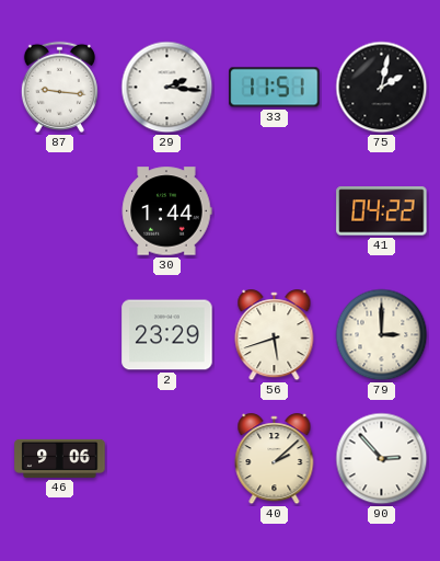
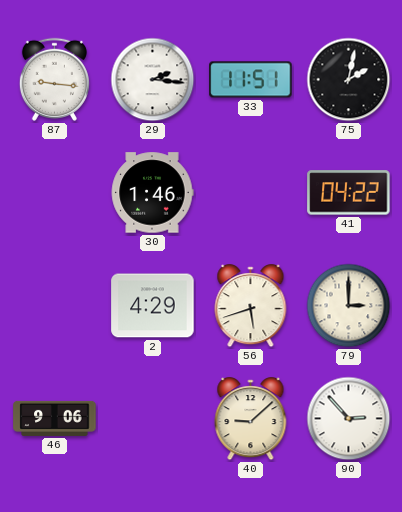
30: 1:44 -> 1:46
2: 23:29 -> 4:29
40: 2:08 -> 9:08
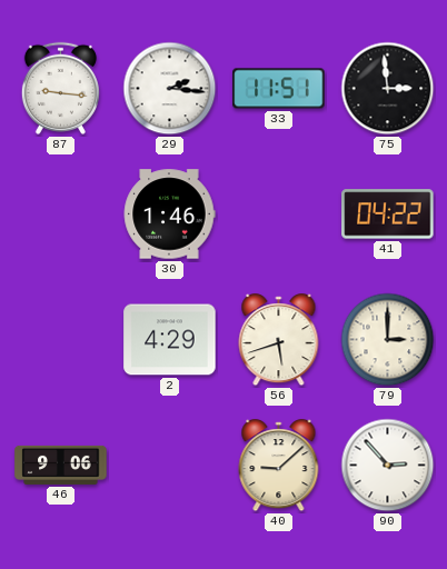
75: 2:02 -> 2:59
